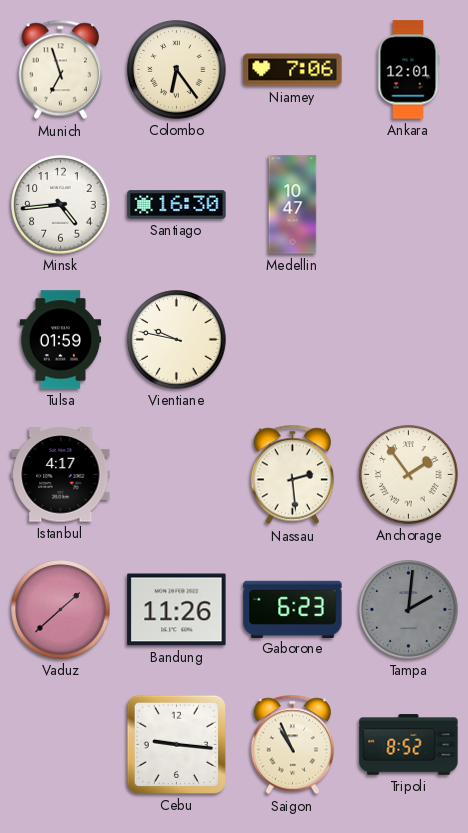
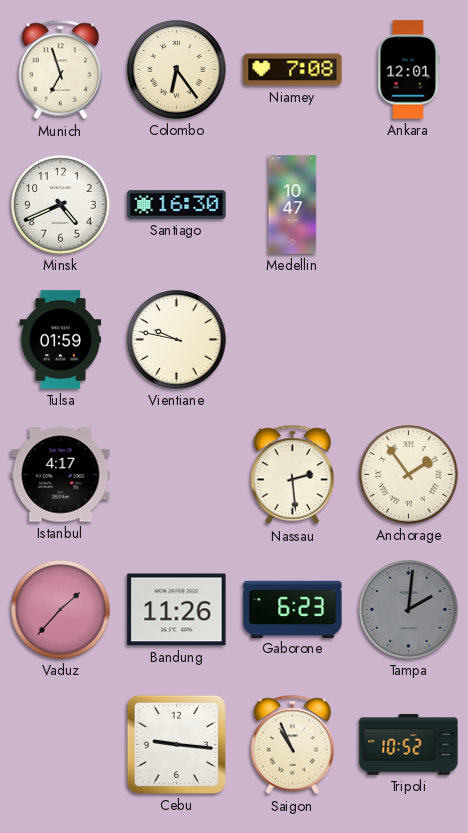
Niamey: 7:06 -> 7:08
Minsk: 4:44 -> 4:41
Vaduz: 1:38 -> 1:37
Tripoli: 8:52 -> 10:52
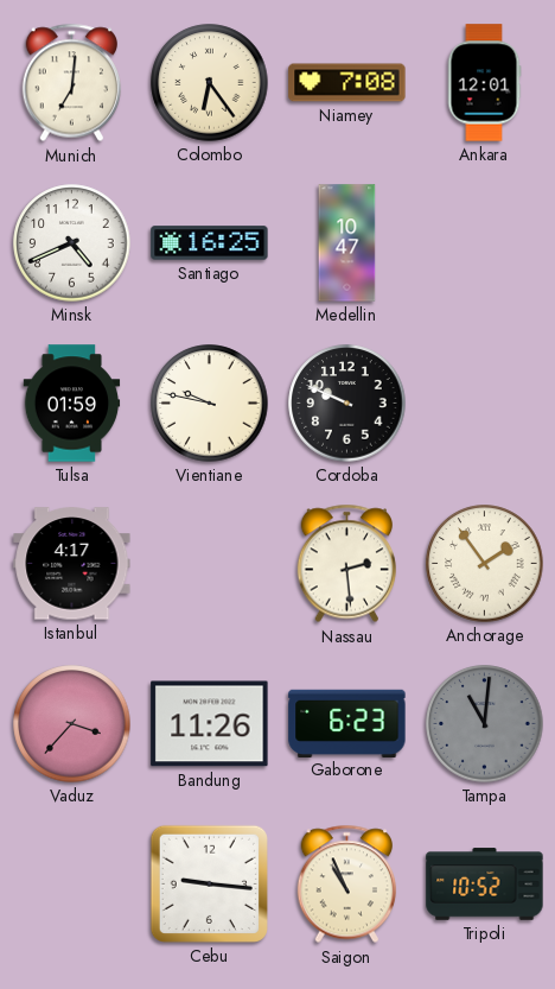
Munich: 6:57 -> 7:01
Santiago: 16:30 -> 16:25
Cordoba: none -> 9:49
Vaduz: 1:37 -> 3:37
Tampa: 2:01 -> 11:01
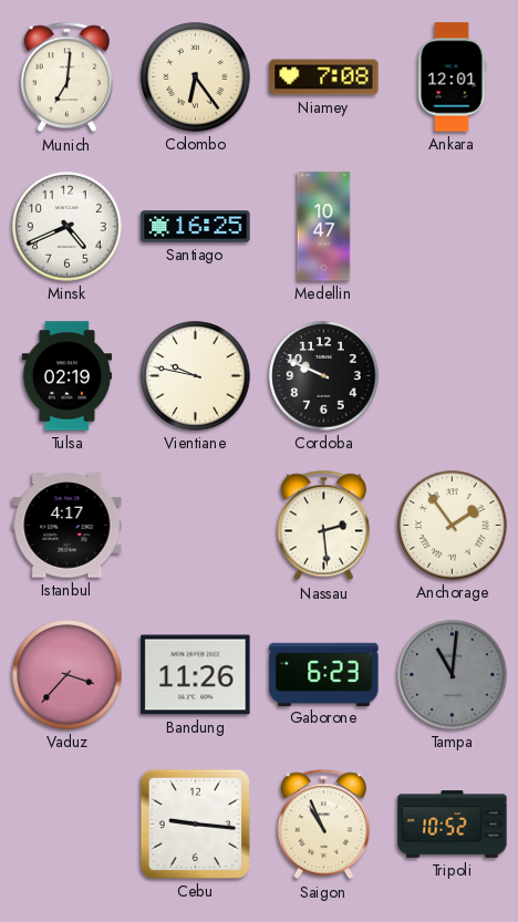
Tulsa: 01:59 -> 02:19
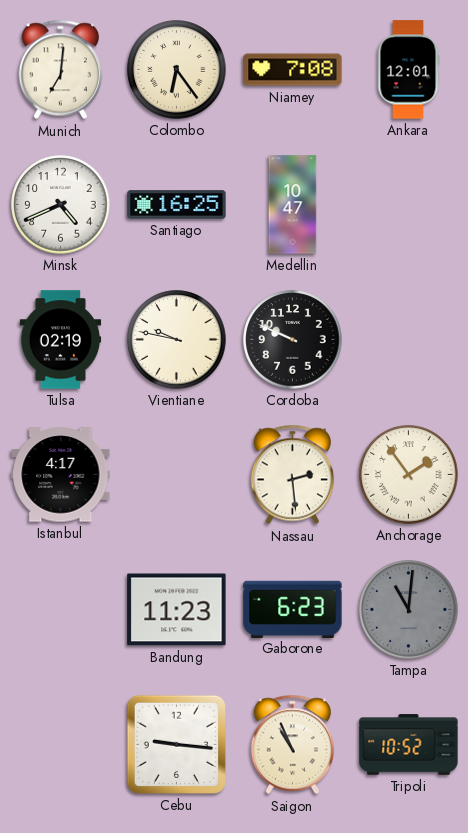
Vaduz: 3:37 -> none
Bandung: 11:26 -> 11:23
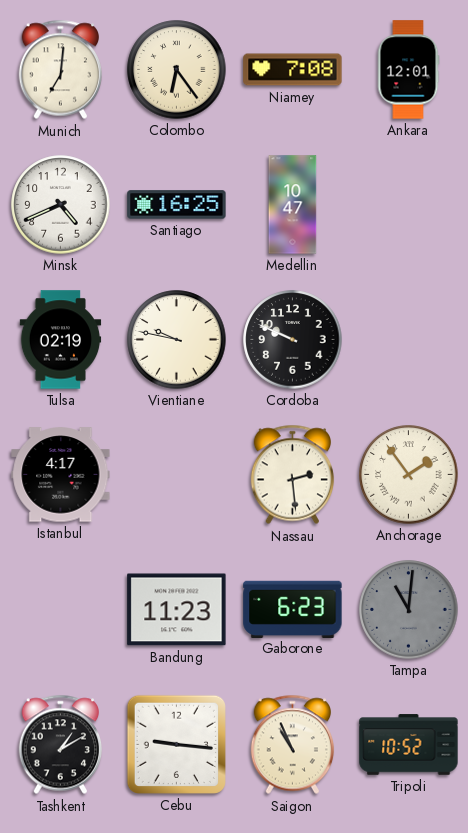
Tashkent: none -> 1:10
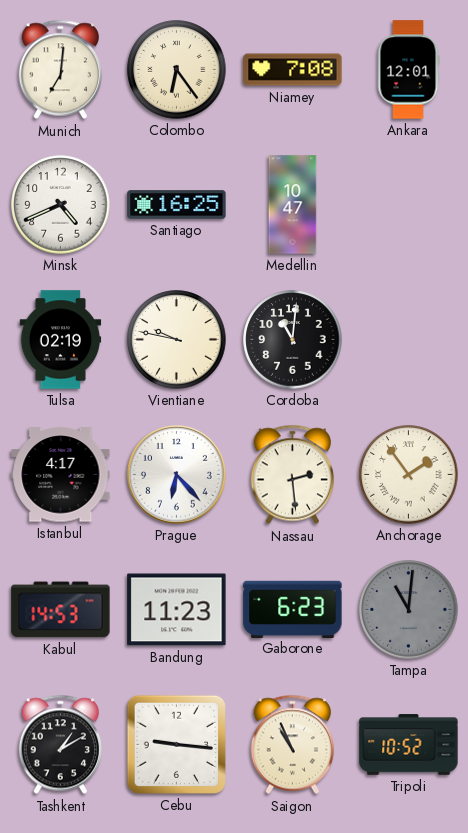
Cordoba: 9:49 -> 11:01
Prague: none -> 6:23
Kabul: none -> 14:53
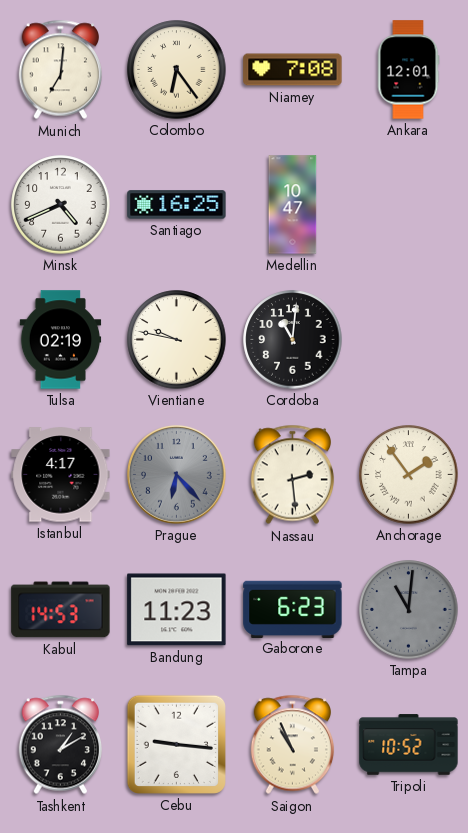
Prague dial: white -> grey
